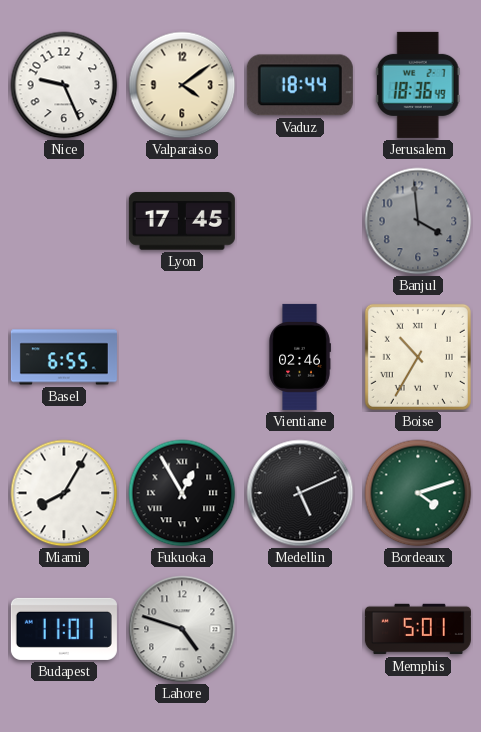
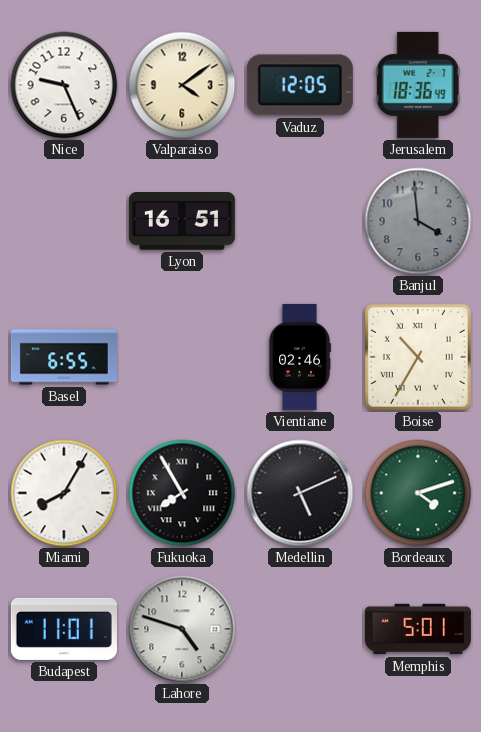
Vaduz: 18:44 -> 12:05
Lyon: 17:45 -> 16:51
Fukuoka: 12:55 -> 7:55
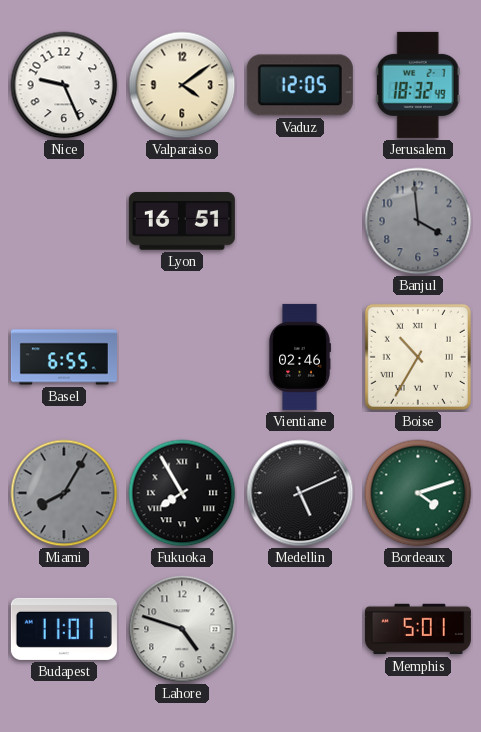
Jerusalem: 18:36 -> 18:32
Miami dial: white -> grey
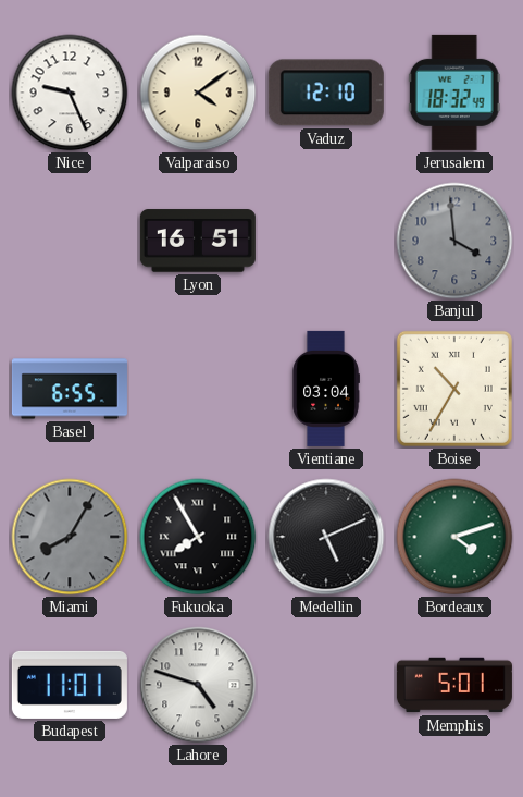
Vaduz: 12:05 -> 12:10
Vientiane: 02:46 -> 03:04
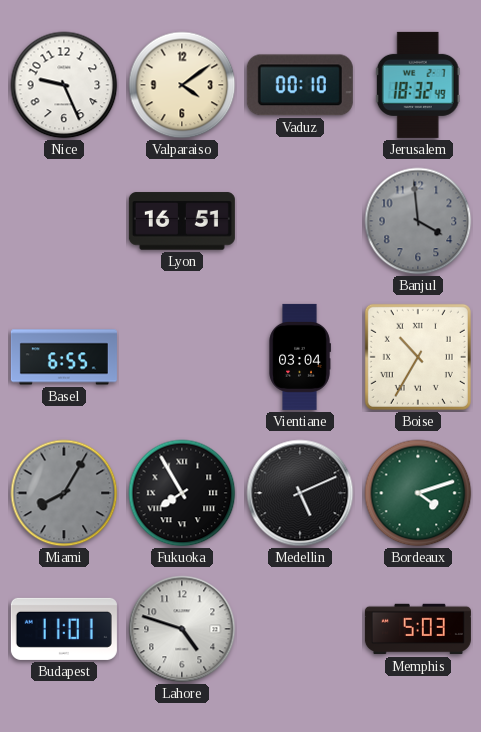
Vaduz: 12:10 -> 00:10
Memphis: 5:01 -> 5:03
